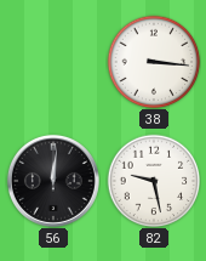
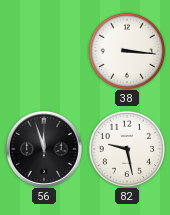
56: 12:01 -> 11:57
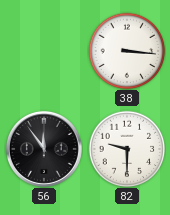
56: 11:57 -> 11:54
82: 9:28 -> 9:30
